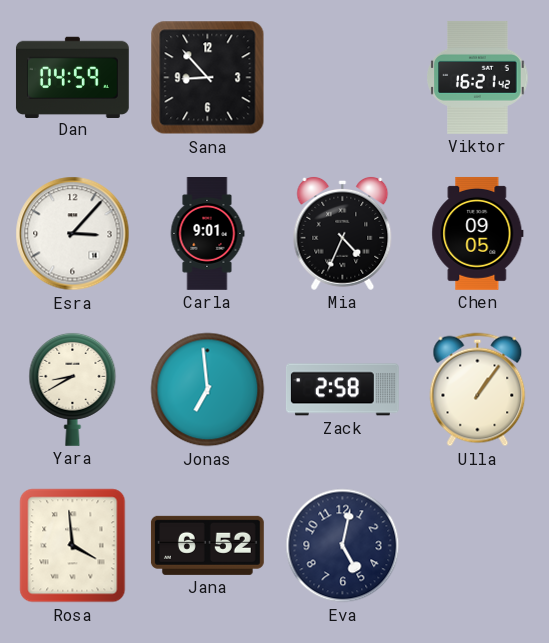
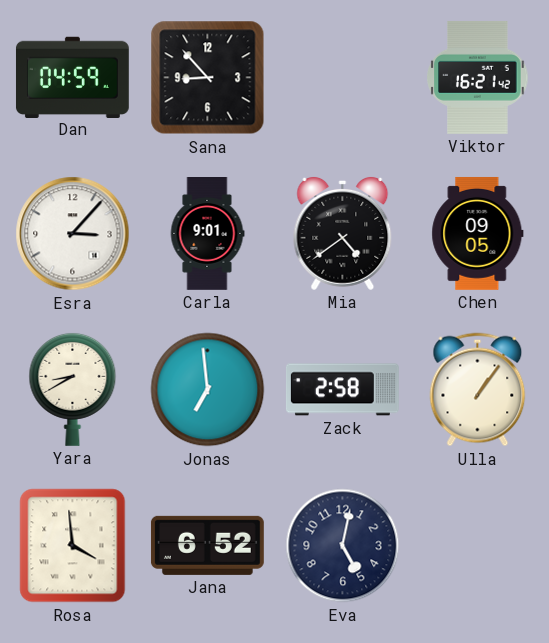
Mia: 4:34 -> 4:39
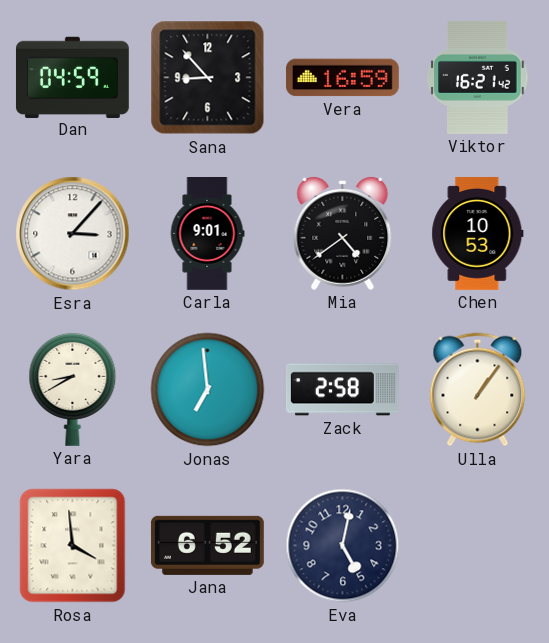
Vera: none -> 16:59
Chen: 09:05 -> 10:53
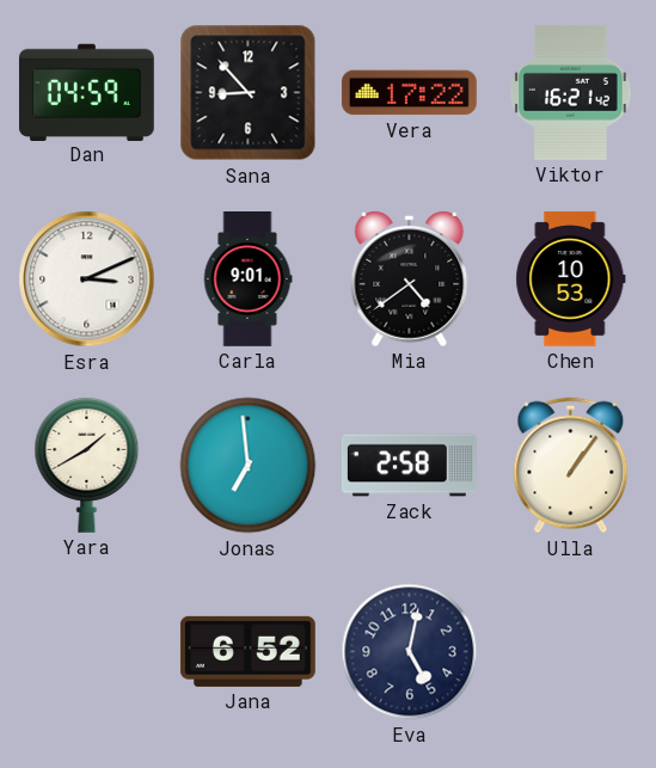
Vera: 16:59 -> 17:22
Esra: 3:07 -> 3:11
Yara: 8:40 -> 1:40
Rosa: 3:59 -> none
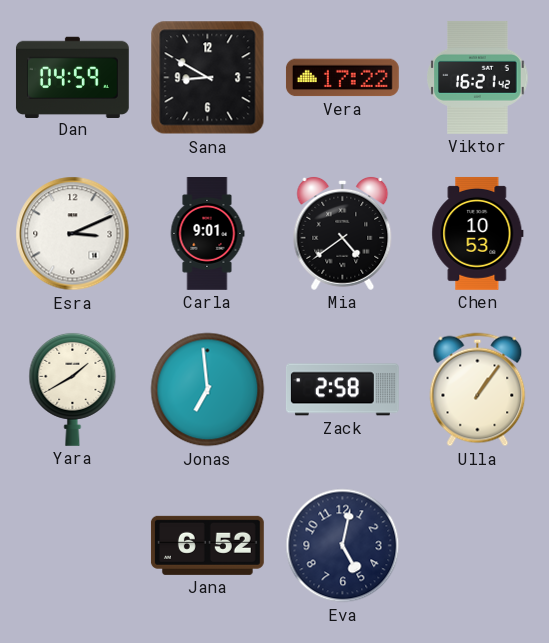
Sana: 8:53 -> 8:50
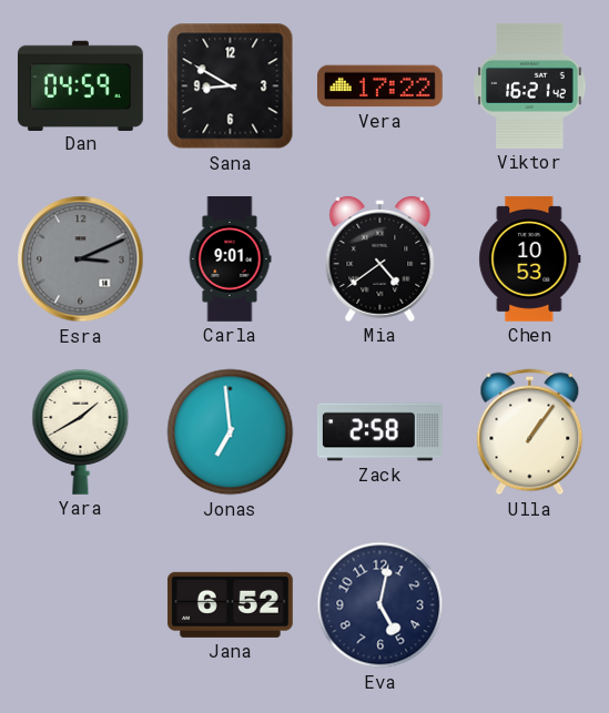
Esra dial: white -> grey
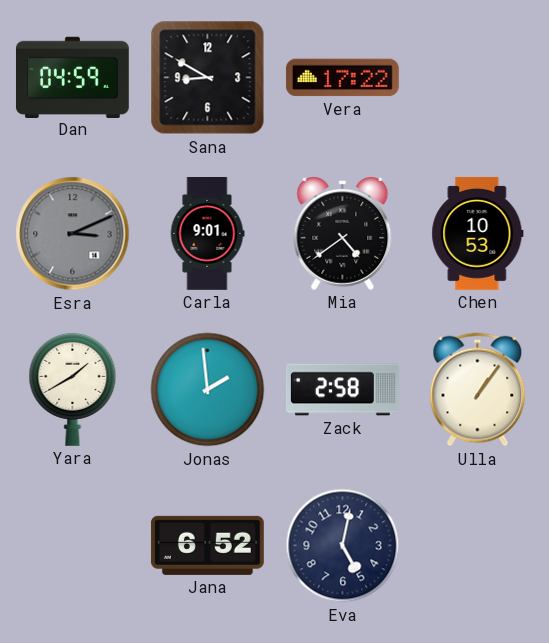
Viktor: 16:21 -> none
Jonas: 6:59 -> 1:59
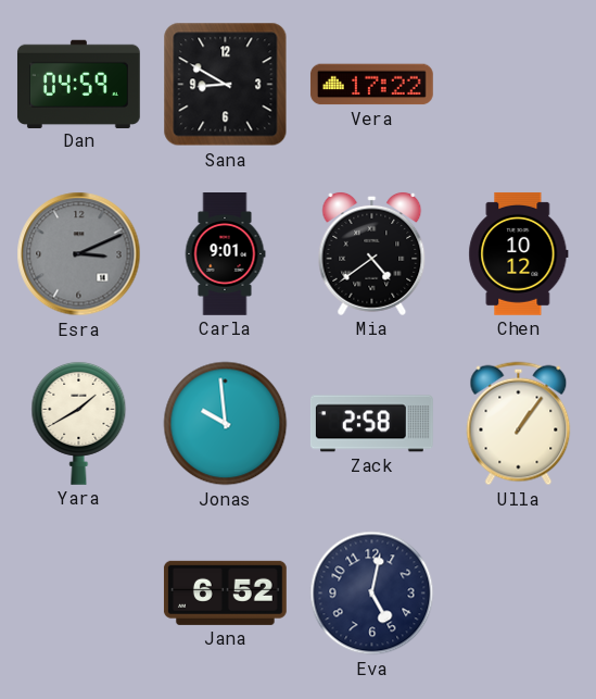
Chen: 10:53 -> 10:12
Jonas: 1:59 -> 9:59
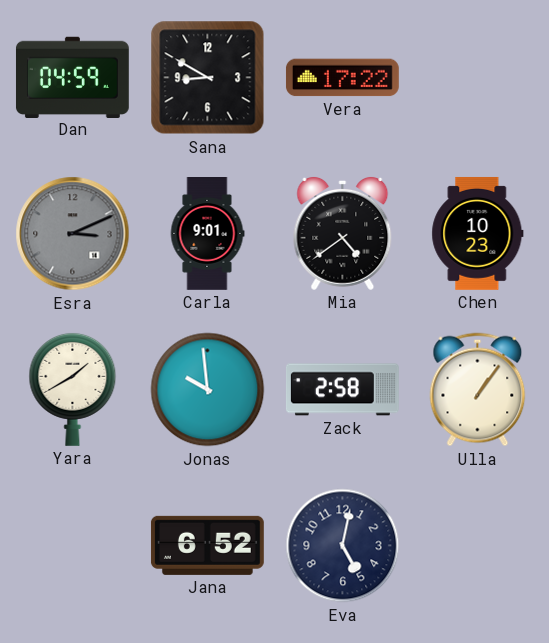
Chen: 10:12 -> 10:23
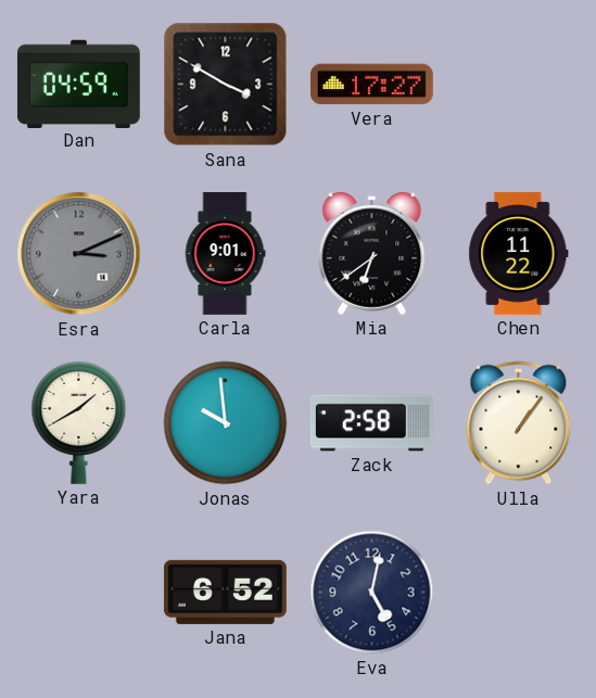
Sana: 8:50 -> 3:50
Vera: 17:22 -> 17:27
Mia: 4:39 -> 6:39
Chen: 10:23 -> 11:22
